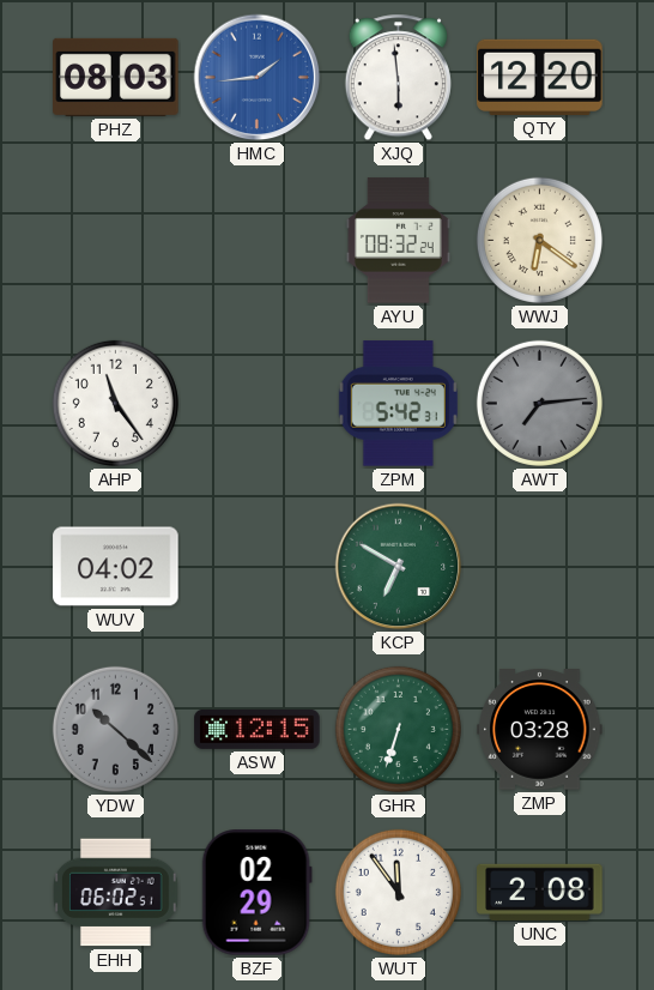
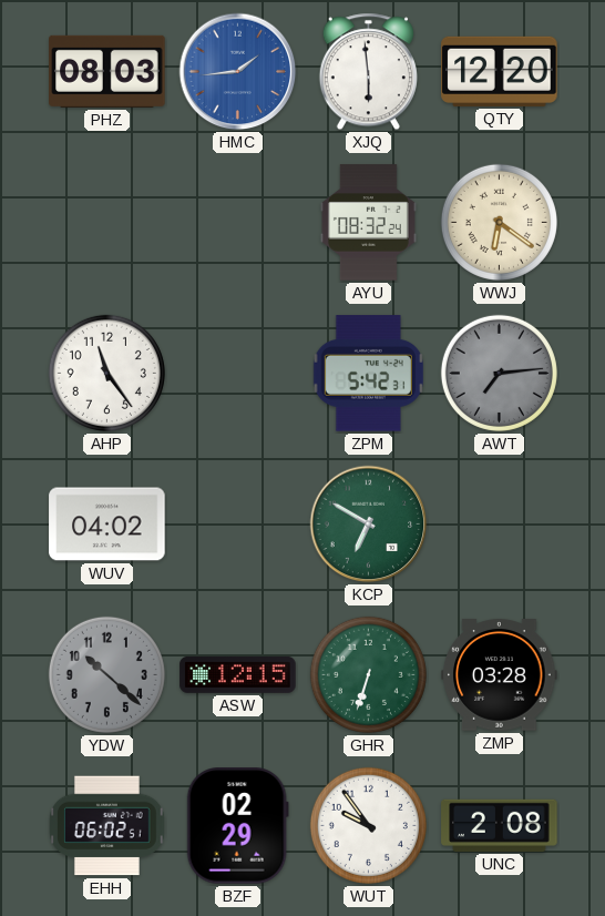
WUT: 11:54 -> 9:54
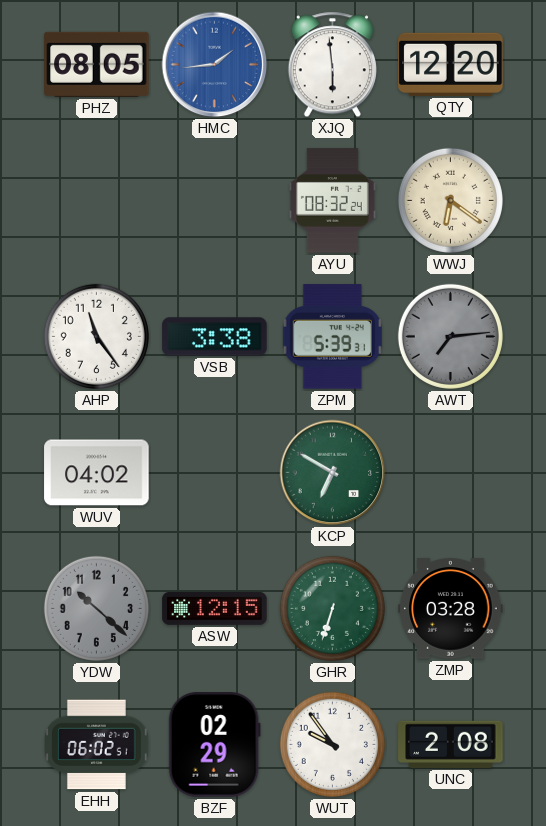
PHZ: 08:03 -> 08:05
VSB: none -> 3:38
ZPM: 5:42 -> 5:39
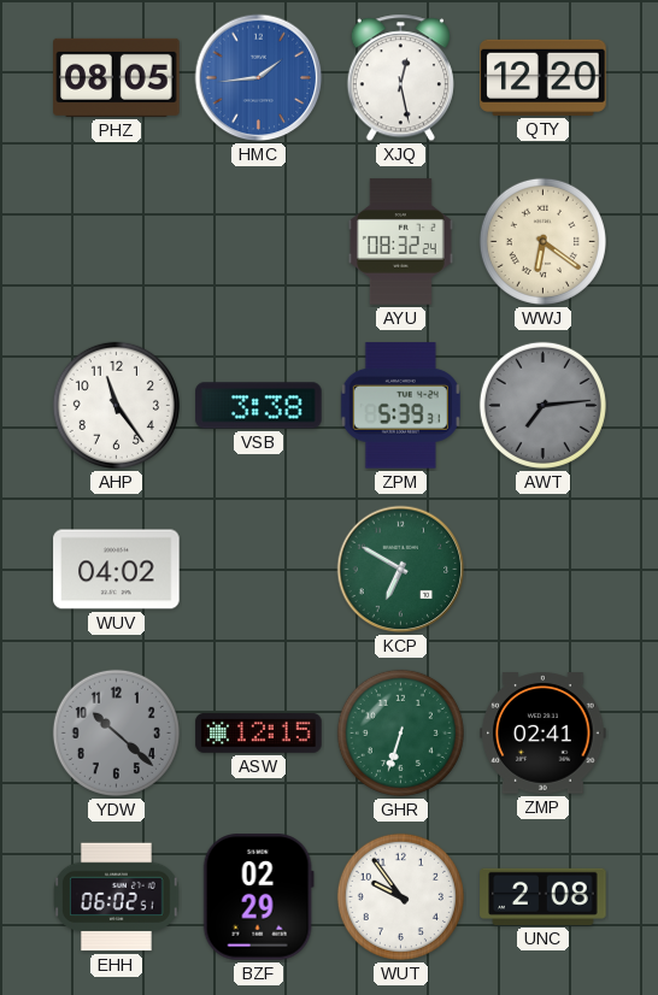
XJQ: 5:59 -> 12:28
ZMP: 03:28 -> 02:41
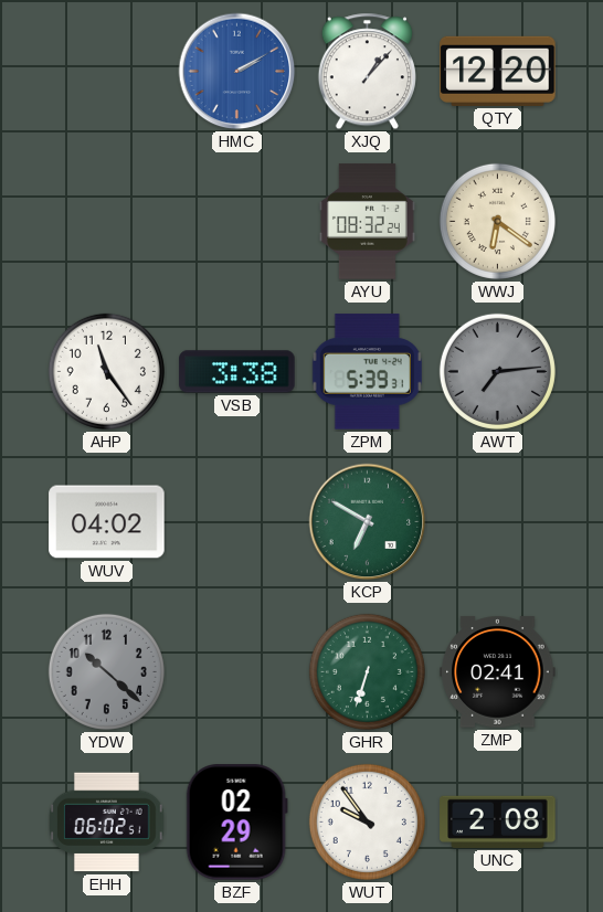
PHZ: 08:05 -> none
HMC: 1:44 -> 2:10
XJQ: 12:28 -> 1:07
ASW: 12:15 -> none
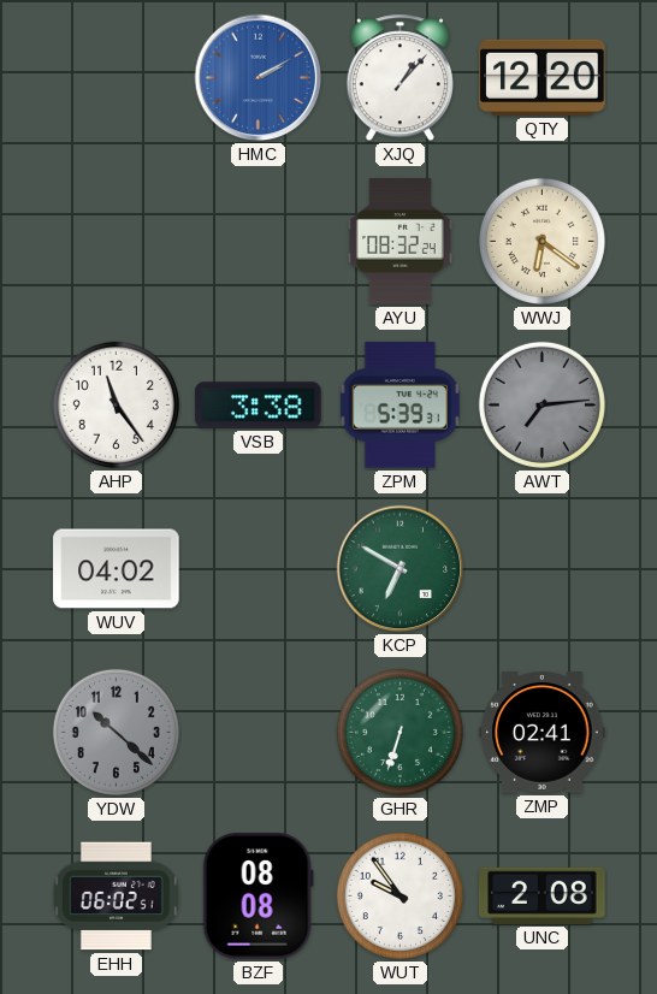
BZF: 02:29 -> 08:08
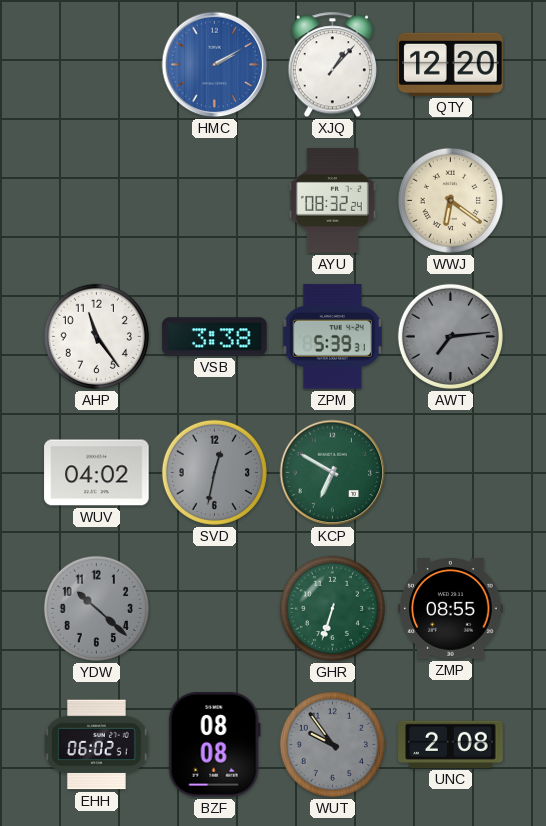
SVD: none -> 12:32
ZMP: 02:41 -> 08:55
WUT dial: white -> grey
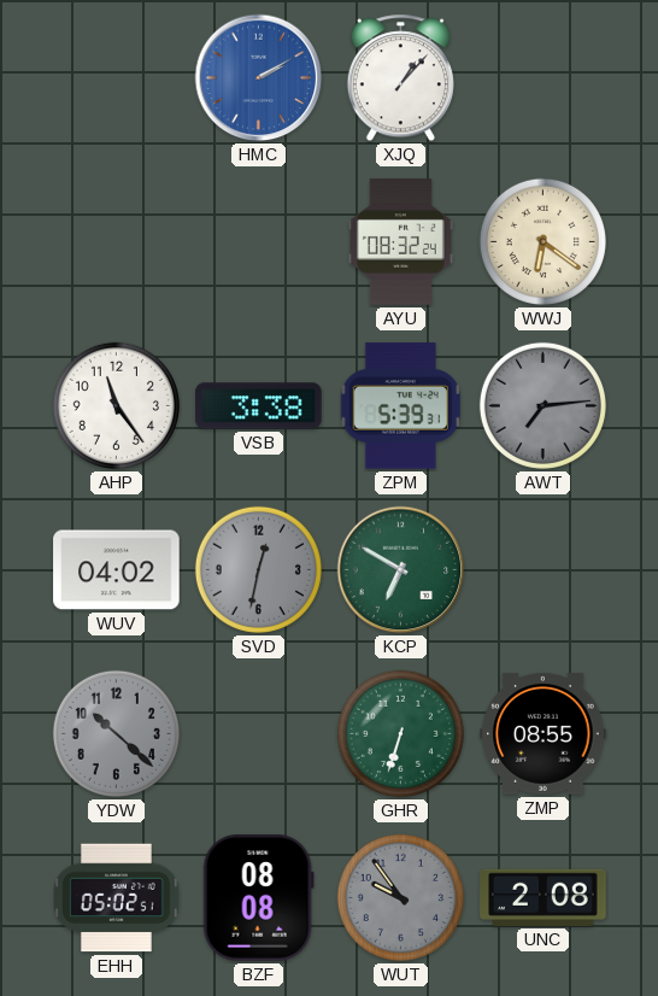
QTY: 12:20 -> none
EHH: 06:02 -> 05:02
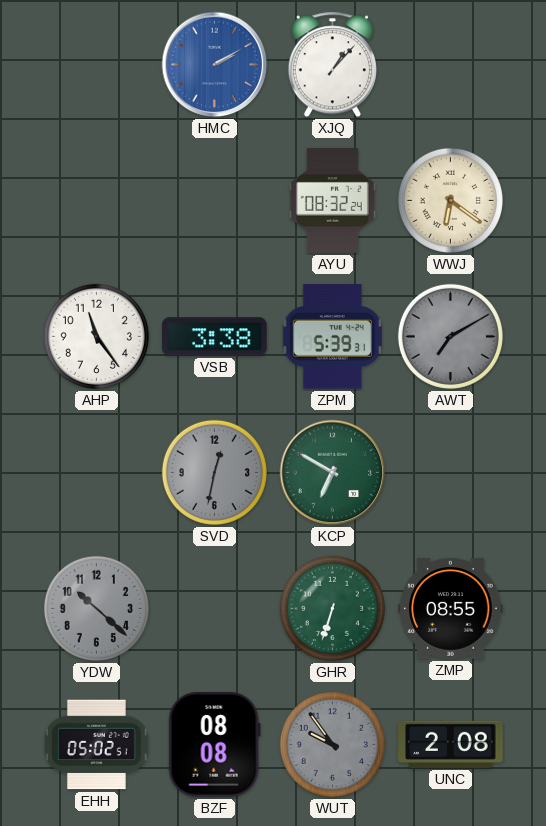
AWT: 7:14 -> 7:10
WUV: 04:02 -> none
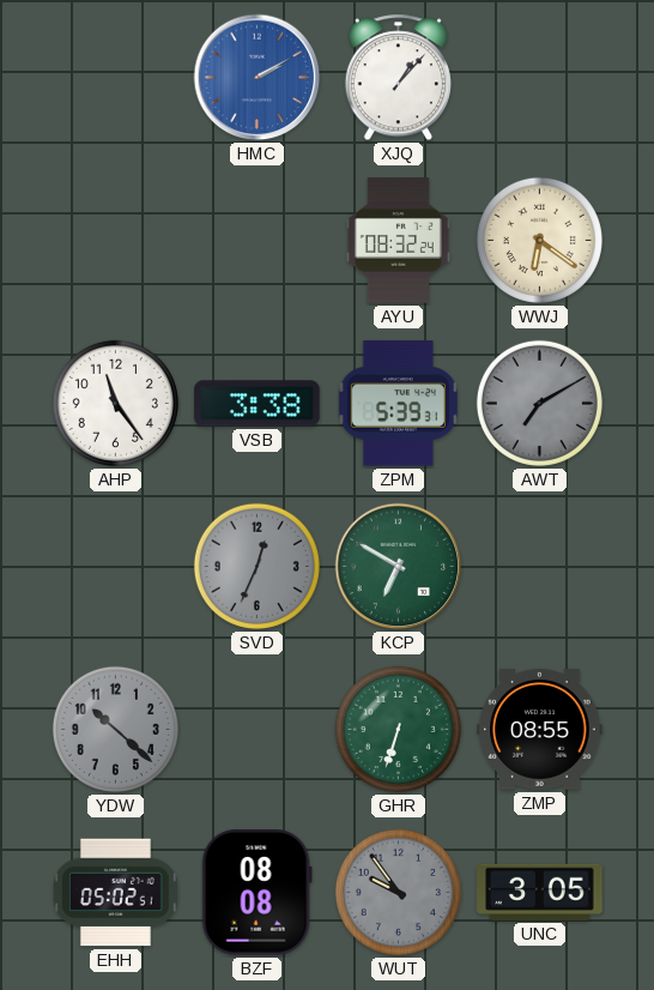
SVD: 12:32 -> 12:34
UNC: 2:08 -> 3:05
